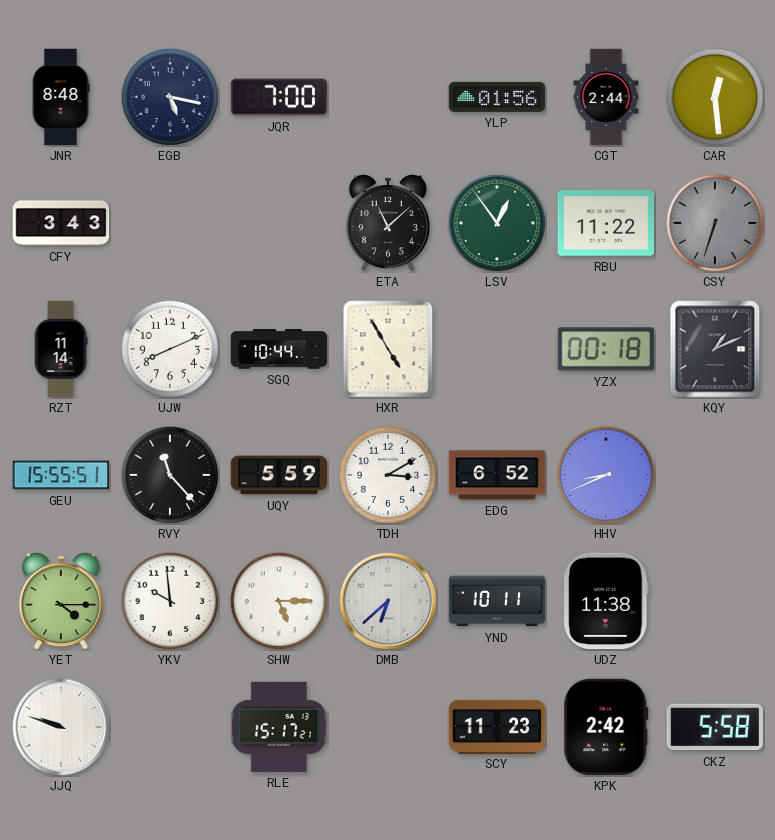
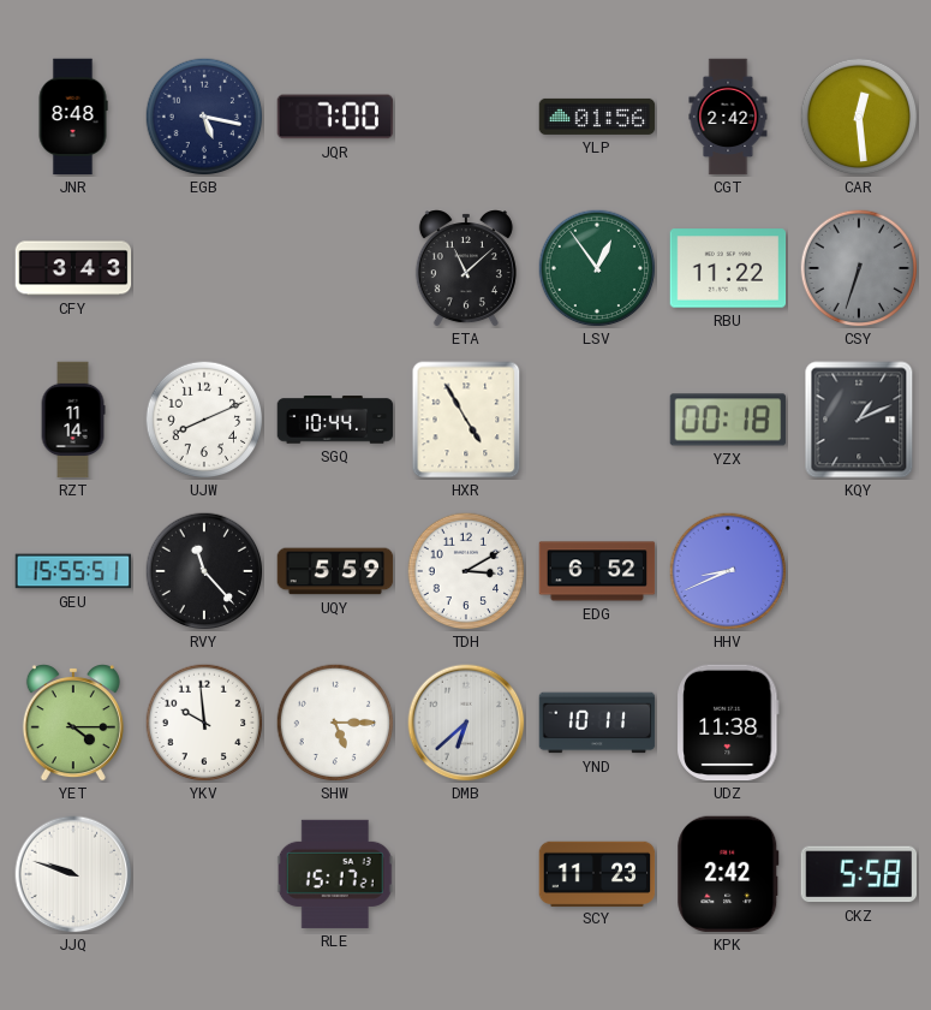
CGT: 2:44 -> 2:42
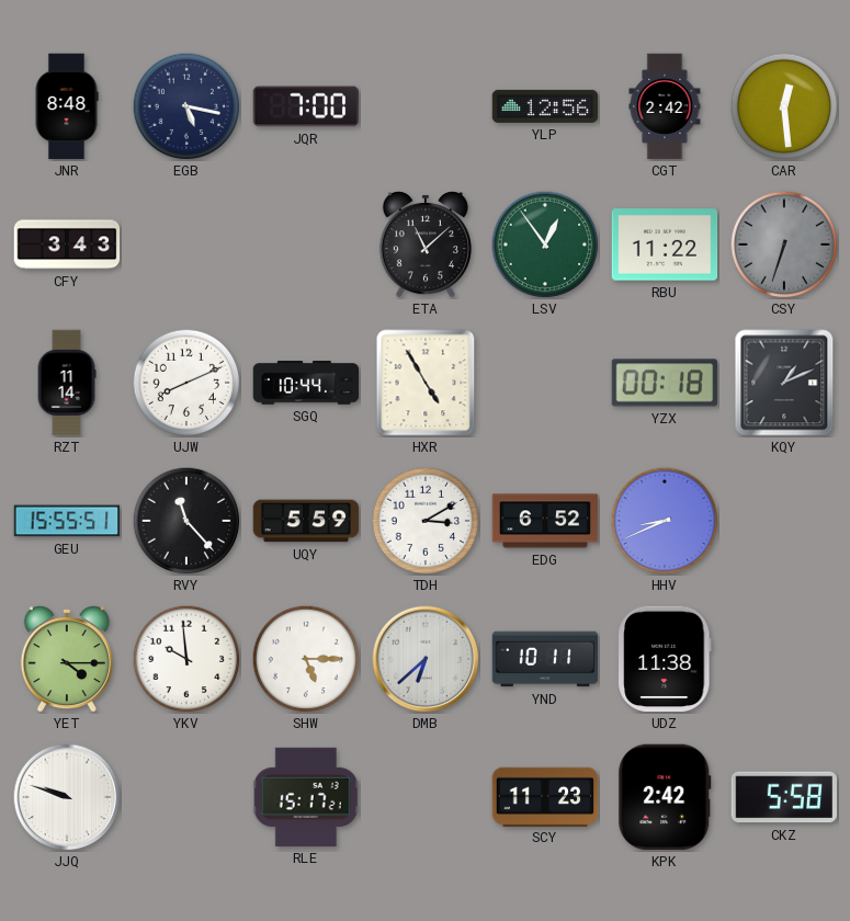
YLP: 01:56 -> 12:56
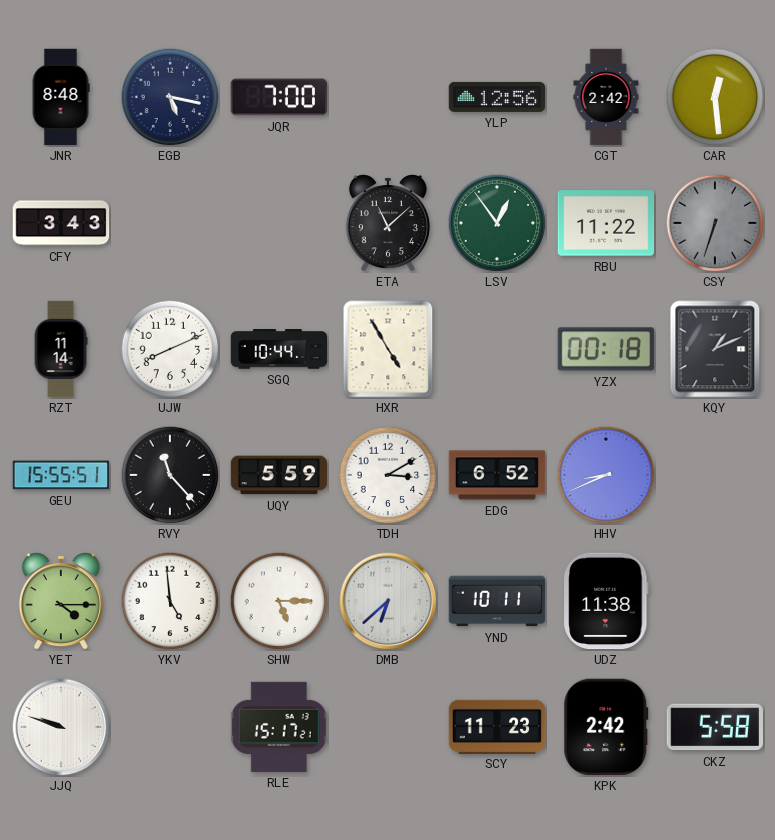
YKV: 9:59 -> 4:59
